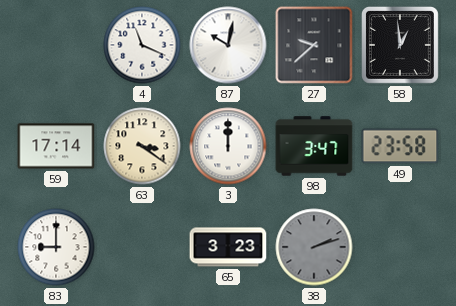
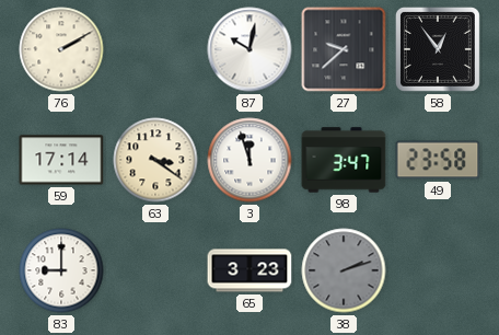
76: none -> 2:10
4: 11:19 -> none
58: 12:59 -> 12:54
3: 12:00 -> 11:57
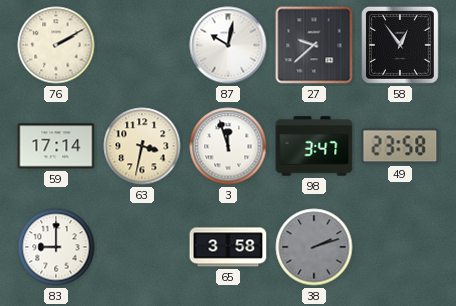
63: 3:21 -> 3:32
65: 3:23 -> 3:58
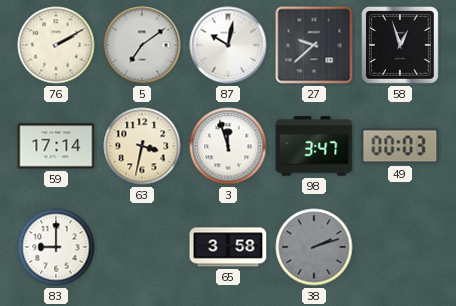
5: none -> 7:09
58: 12:54 -> 12:57
49: 23:58 -> 00:03
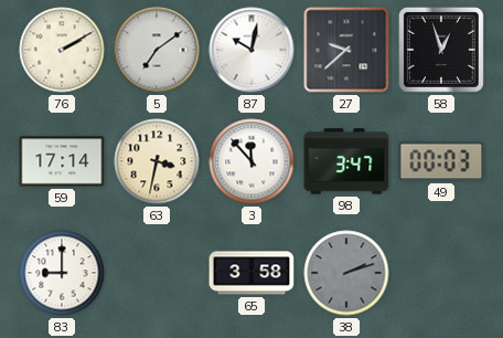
3: 11:57 -> 11:53
